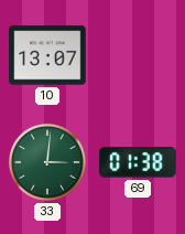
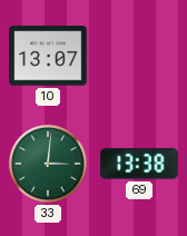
69: 01:38 -> 13:38
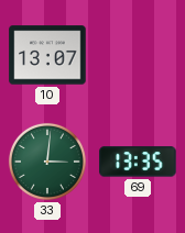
69: 13:38 -> 13:35
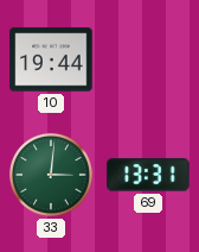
10: 13:07 -> 19:44
69: 13:35 -> 13:31
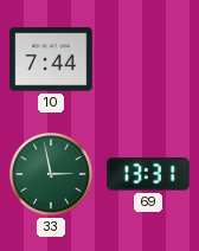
10: 19:44 -> 7:44
33: 3:01 -> 2:58
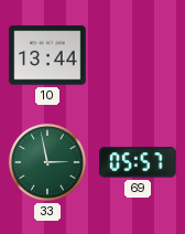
10: 7:44 -> 13:44
69: 13:31 -> 05:57
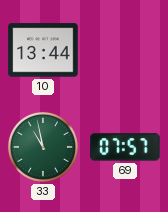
33: 2:58 -> 10:58
69: 05:57 -> 07:57
